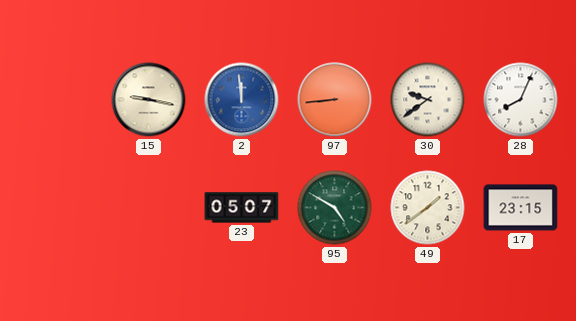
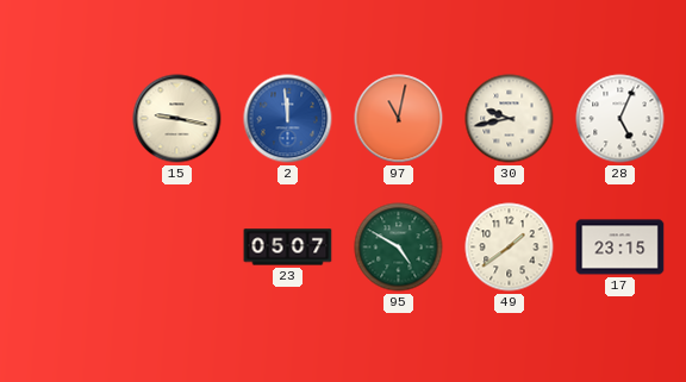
97: 8:44 -> 11:02
30: 9:39 -> 9:43
28: 8:04 -> 5:04
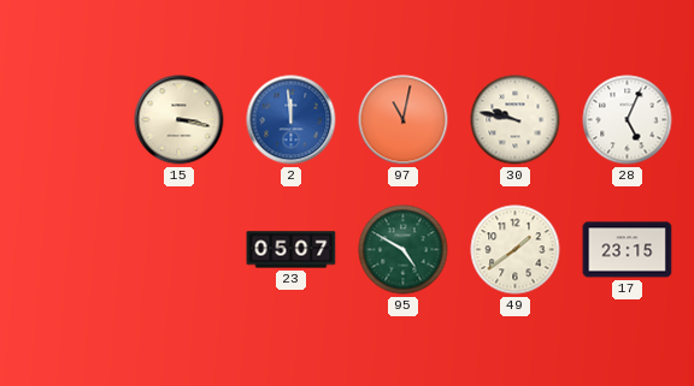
15: 9:17 -> 3:17
30: 9:43 -> 9:47
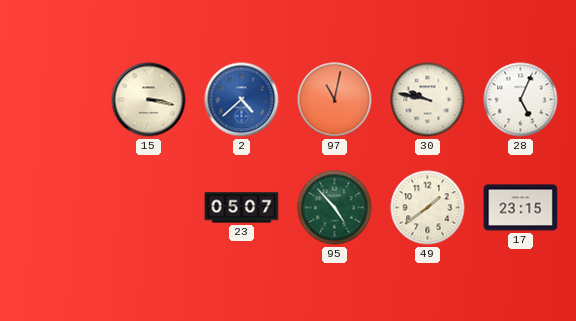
2: 11:59 -> 4:38
95: 4:50 -> 4:53
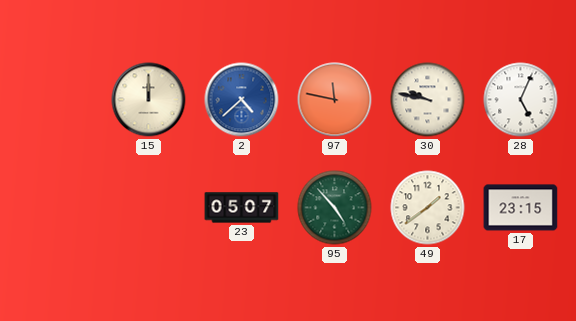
15: 3:17 -> 12:00
97: 11:02 -> 11:47
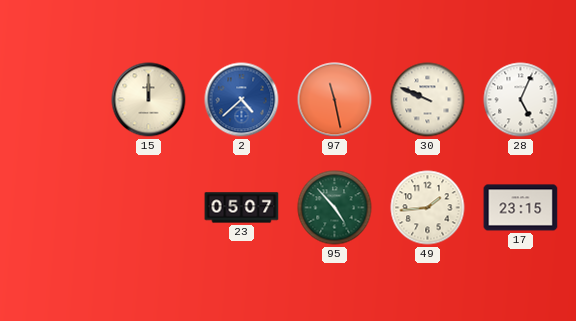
97: 11:47 -> 11:28
30: 9:47 -> 9:49
49: 1:39 -> 1:44
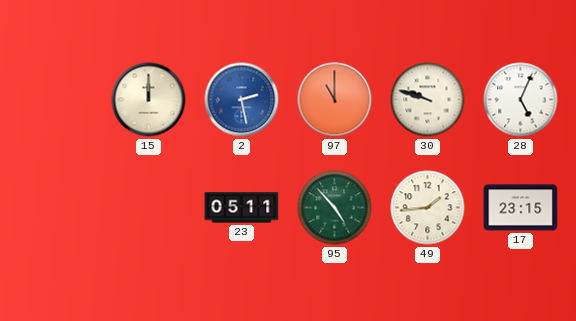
2: 4:38 -> 2:28
97: 11:28 -> 11:00
30: 9:49 -> 9:48
23: 05:07 -> 05:11
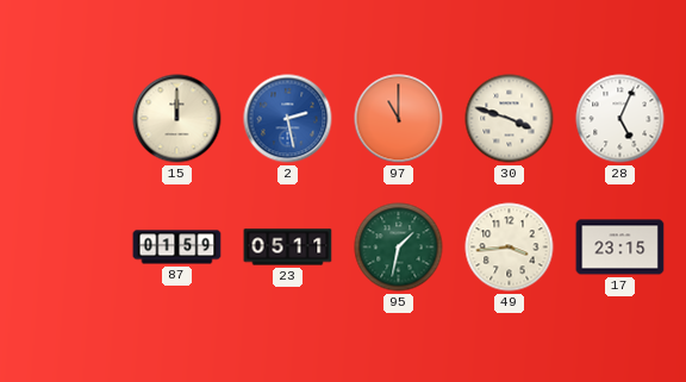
30: 9:48 -> 3:48
87: none -> 01:59
95: 4:53 -> 1:32
49: 1:44 -> 3:44
